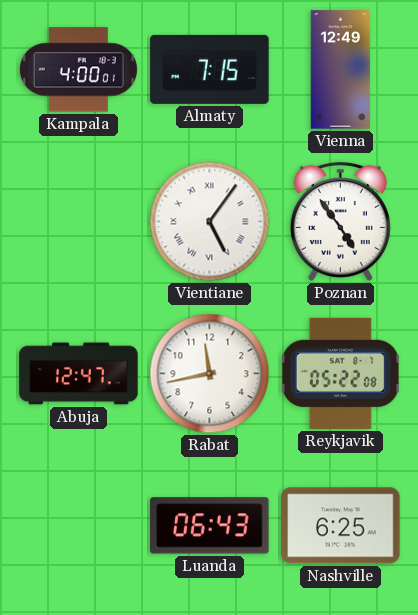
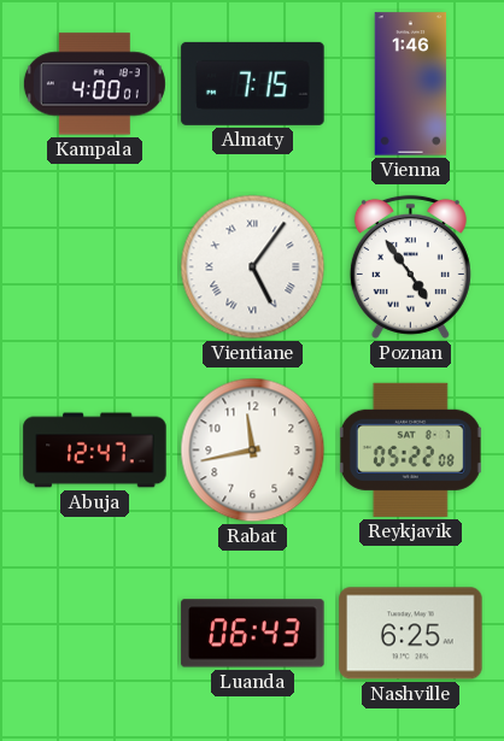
Vienna: 12:49 -> 1:46
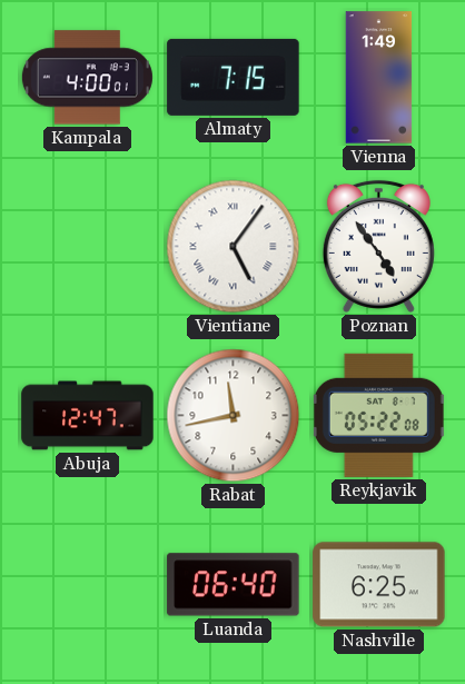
Vienna: 1:46 -> 1:49
Luanda: 06:43 -> 06:40
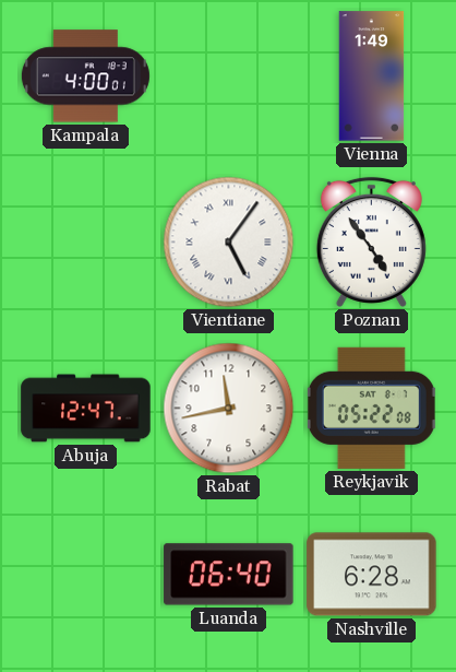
Almaty: 7:15 -> none
Nashville: 6:25 -> 6:28
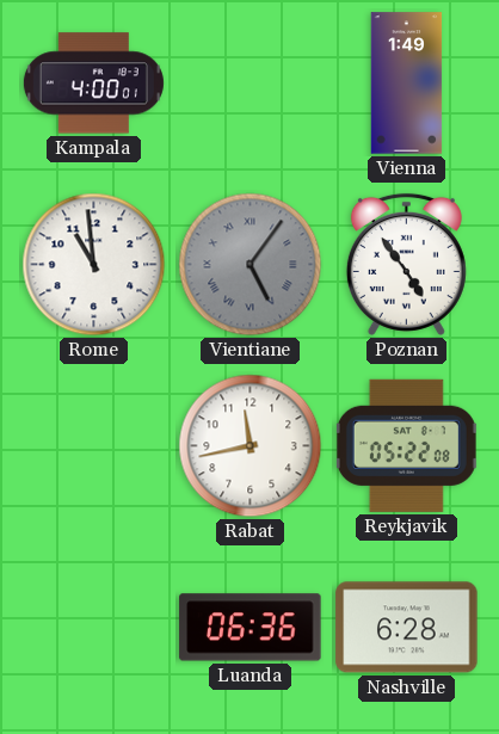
Rome: none -> 10:59
Vientiane dial: white -> grey
Abuja: 12:47 -> none
Luanda: 06:40 -> 06:36
